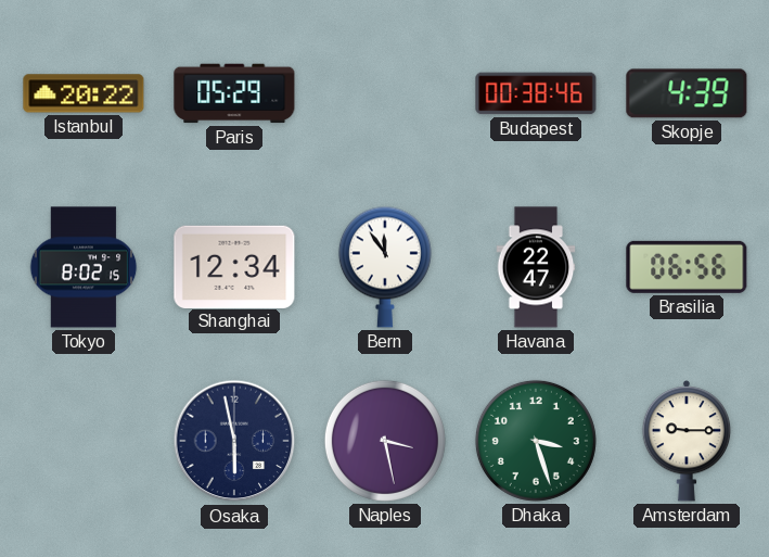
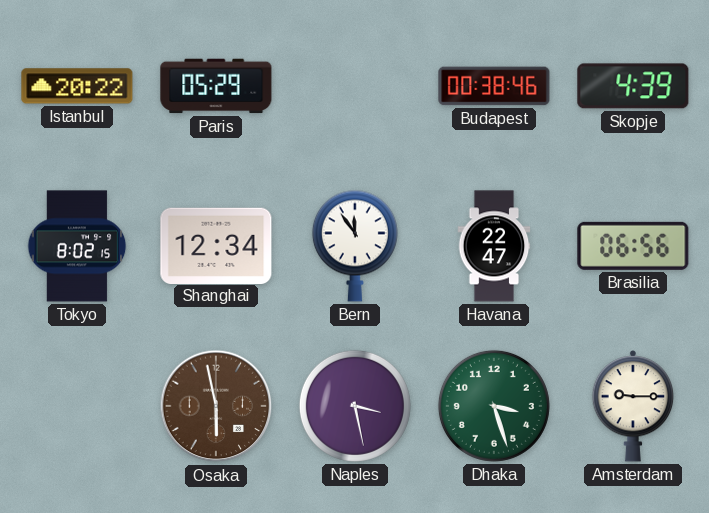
Osaka dial: navy -> brown
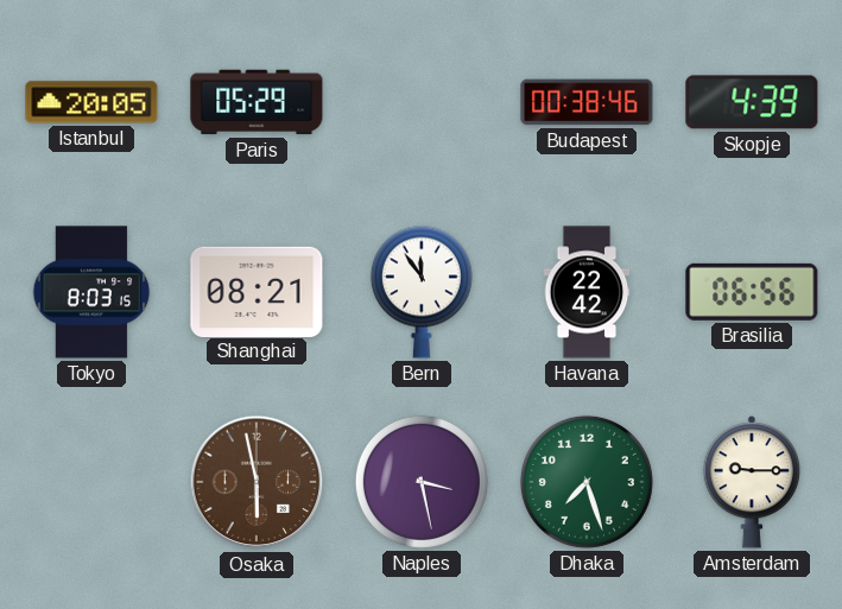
Istanbul: 20:22 -> 20:05
Tokyo: 8:02 -> 8:03
Shanghai: 12:34 -> 08:21
Havana: 22:47 -> 22:42
Dhaka: 3:27 -> 7:27
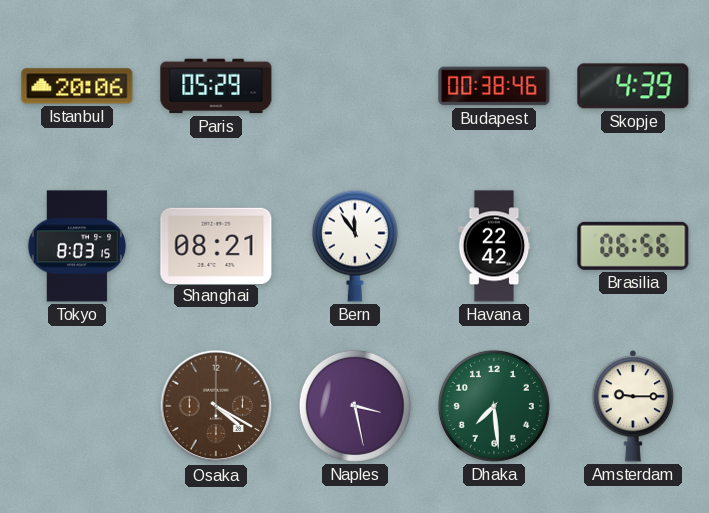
Istanbul: 20:05 -> 20:06
Osaka: 5:58 -> 4:20
Dhaka: 7:27 -> 7:29
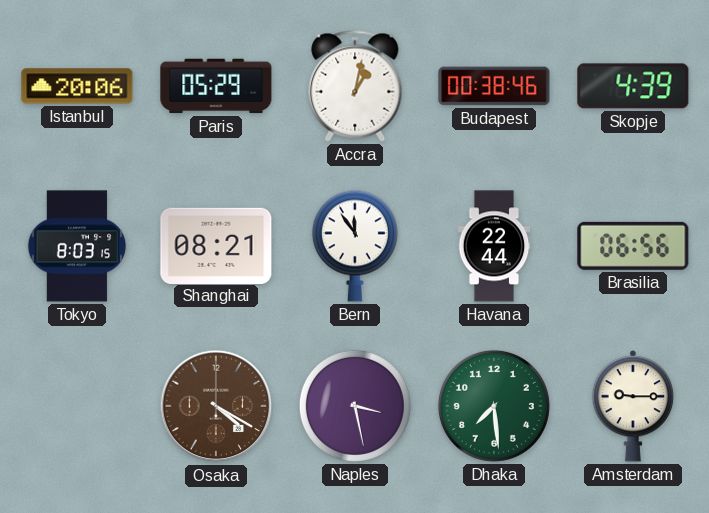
Accra: none -> 1:02
Havana: 22:42 -> 22:44
